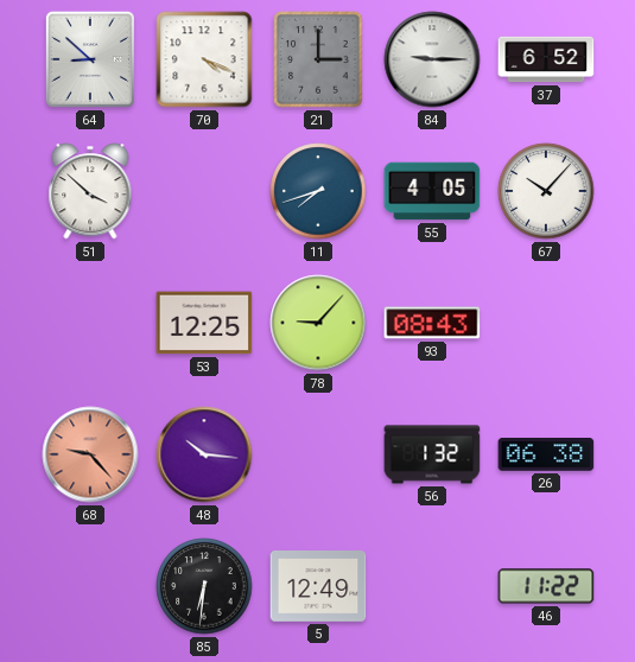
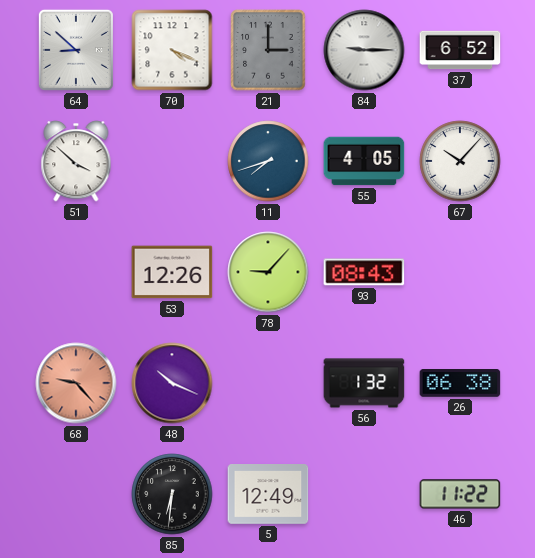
53: 12:25 -> 12:26
48: 10:16 -> 10:19
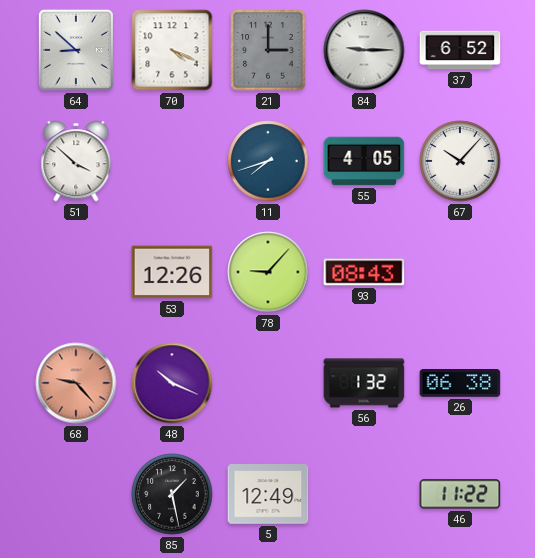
85: 6:31 -> 1:28
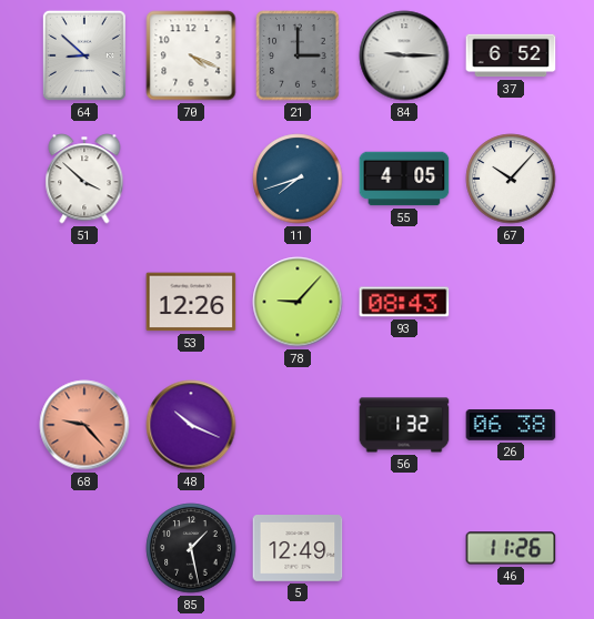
46: 11:22 -> 11:26
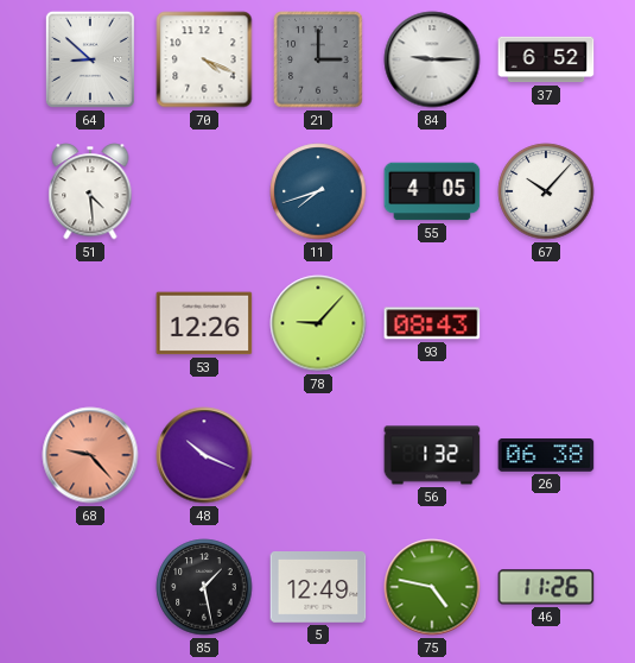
51: 3:52 -> 4:29
75: none -> 4:47
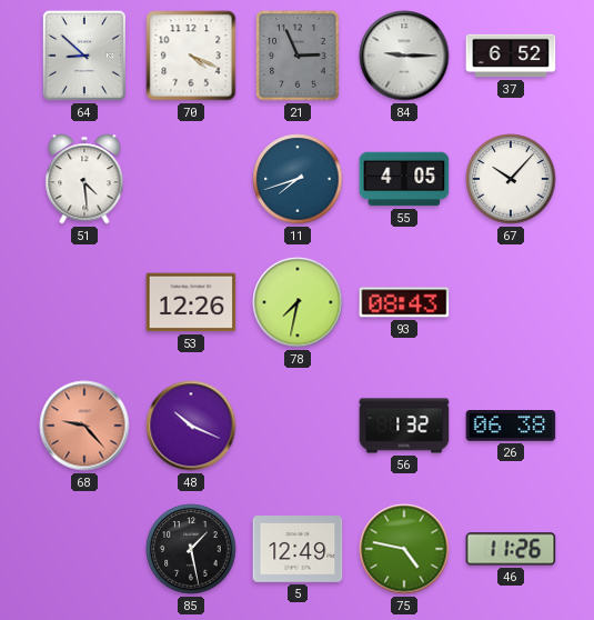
21: 3:00 -> 2:56
78: 9:07 -> 7:32
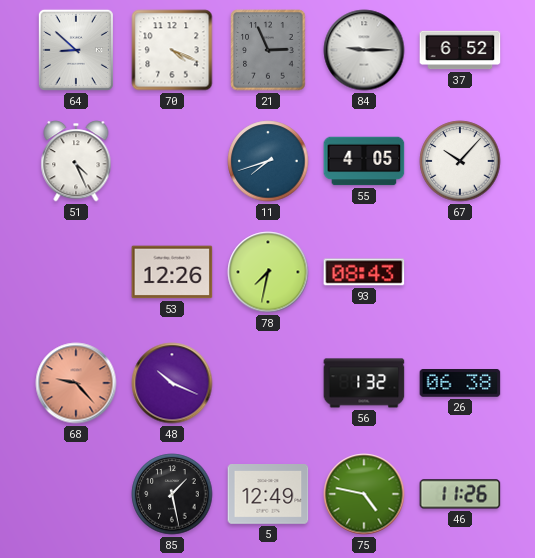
51: 4:29 -> 4:26
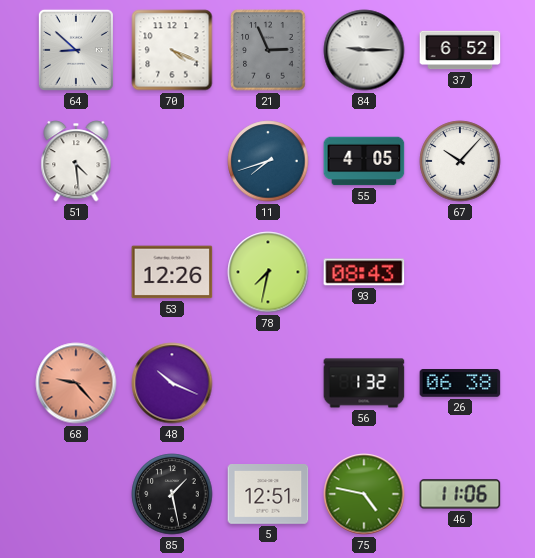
51: 4:26 -> 4:29
5: 12:49 -> 12:51
46: 11:26 -> 11:06
